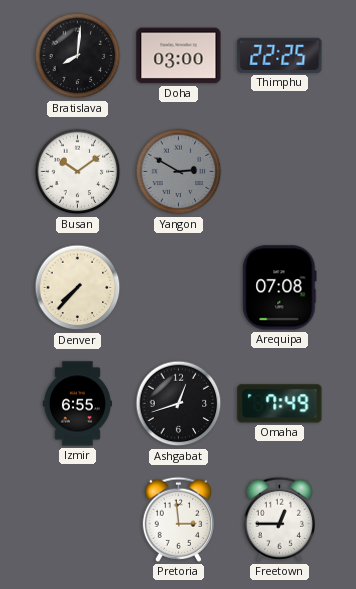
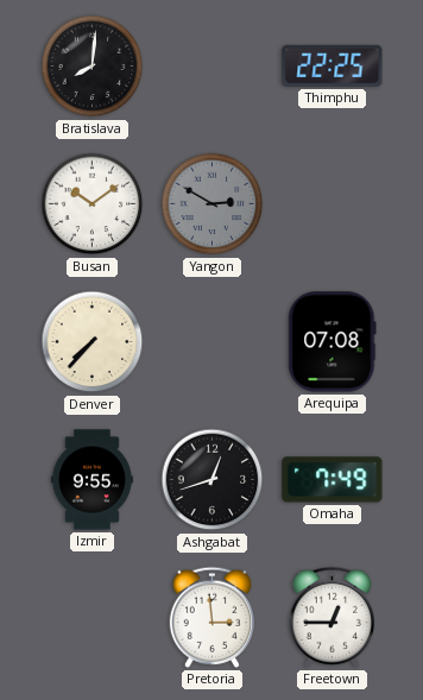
Doha: 03:00 -> none
Izmir: 6:55 -> 9:55
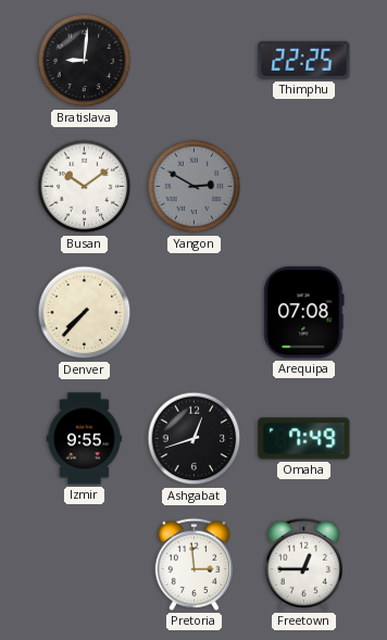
Bratislava: 8:01 -> 9:01
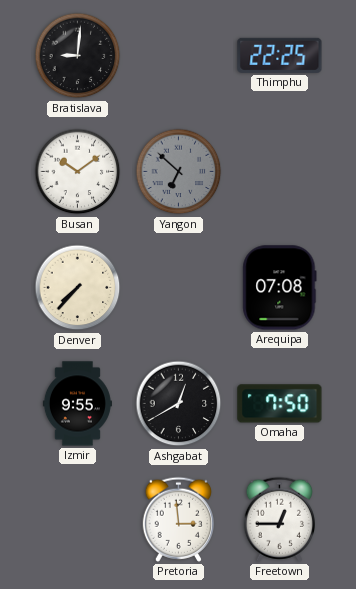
Yangon: 2:50 -> 6:52
Ashgabat: 12:42 -> 12:40
Omaha: 7:49 -> 7:50
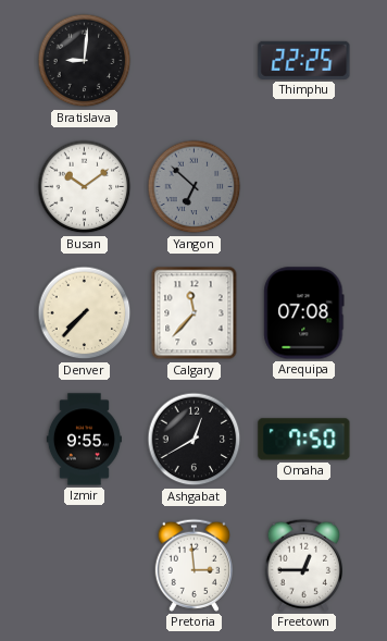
Calgary: none -> 11:37
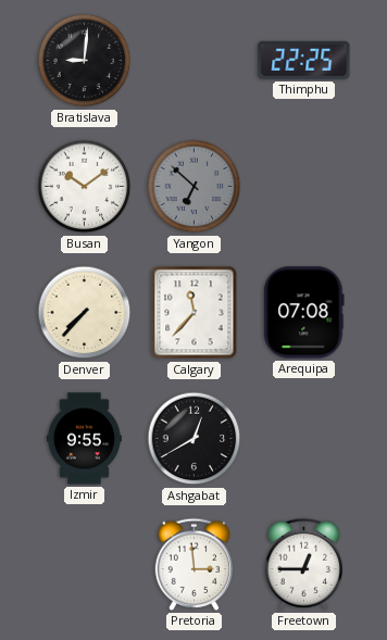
Omaha: 7:50 -> none
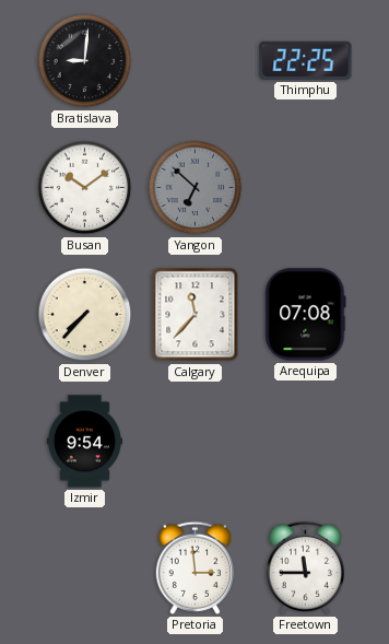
Izmir: 9:55 -> 9:54
Ashgabat: 12:40 -> none
Freetown: 12:45 -> 11:45
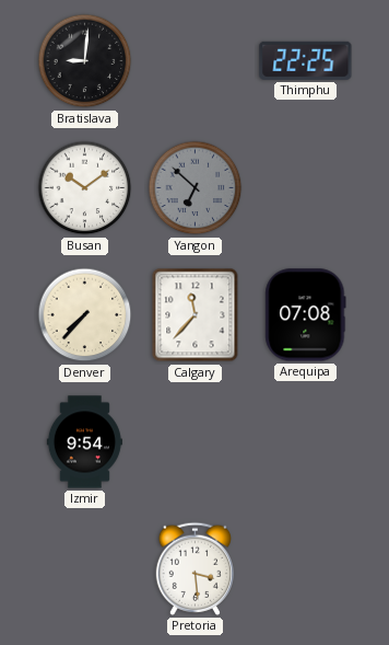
Pretoria: 2:59 -> 3:29
Freetown: 11:45 -> none
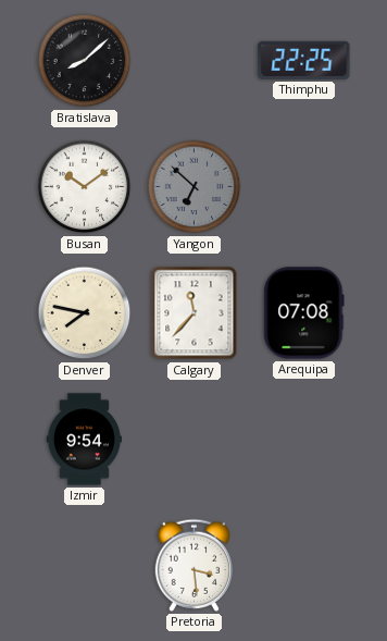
Bratislava: 9:01 -> 8:08
Denver: 7:37 -> 7:47
